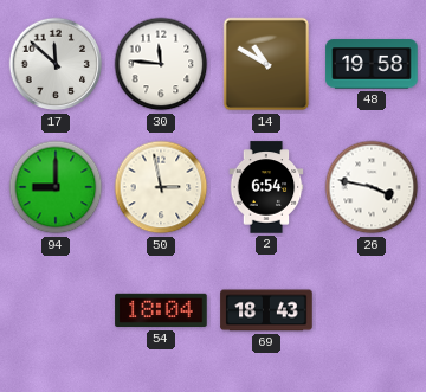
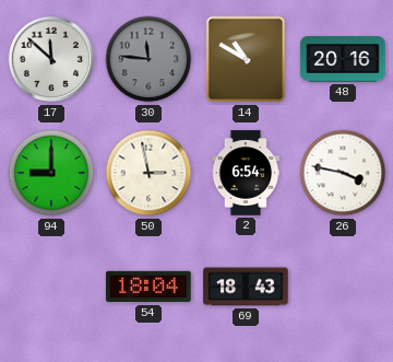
30 dial: white -> grey
48: 19:58 -> 20:16
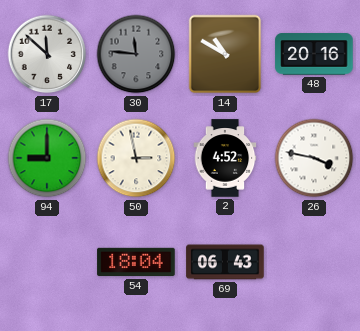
2: 6:54 -> 4:52
69: 18:43 -> 06:43
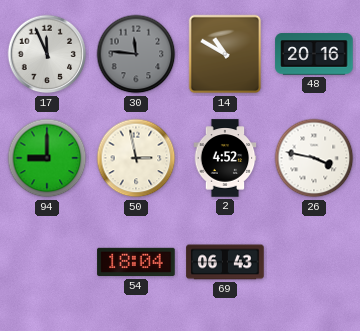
17: 11:52 -> 11:56
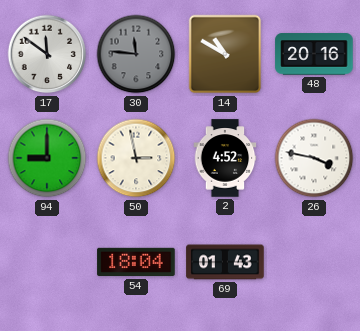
17: 11:56 -> 11:51
69: 06:43 -> 01:43
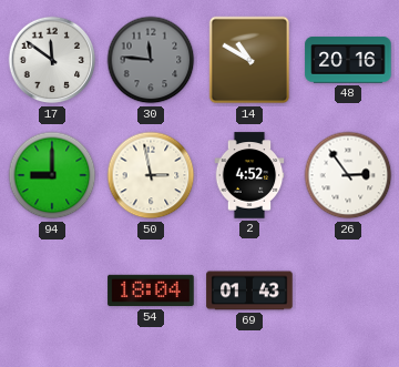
26: 3:47 -> 2:54
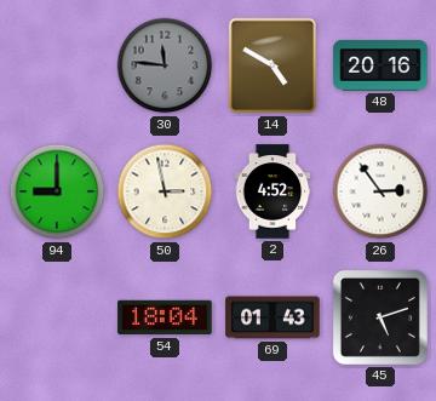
17: 11:51 -> none
14: 10:50 -> 4:50
45: none -> 5:12
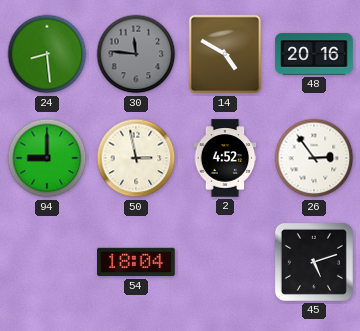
24: none -> 8:29
69: 01:43 -> none
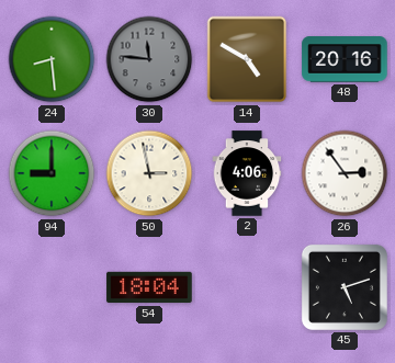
2: 4:52 -> 4:06
